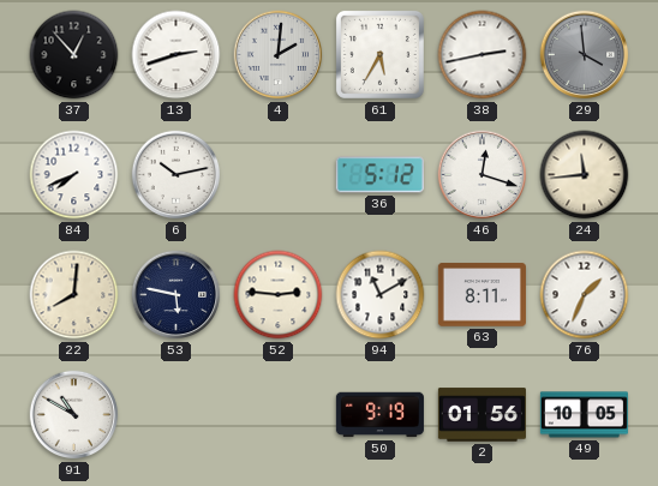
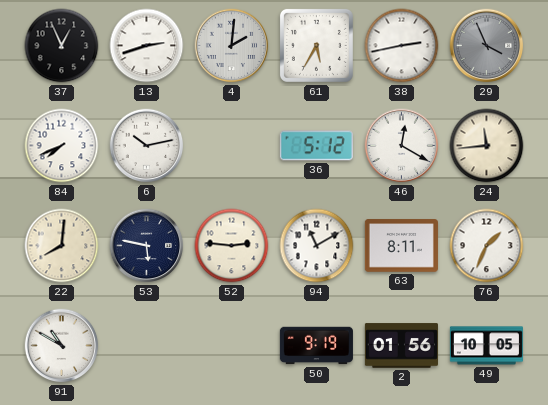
37: 12:53 -> 12:56
29: 3:59 -> 3:56
46: 12:18 -> 12:20
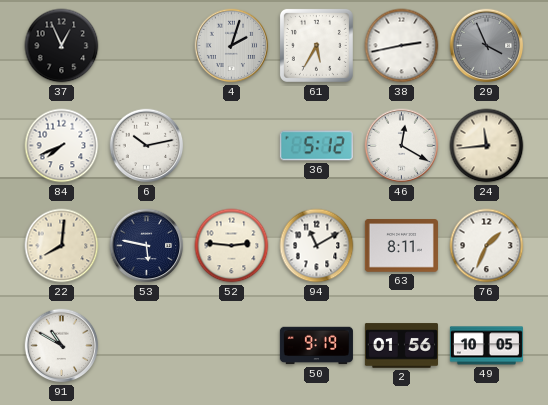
13: 2:42 -> none
4: 2:01 -> 2:03
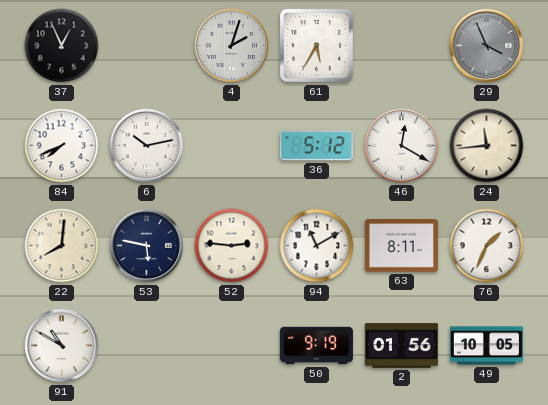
38: 2:43 -> none
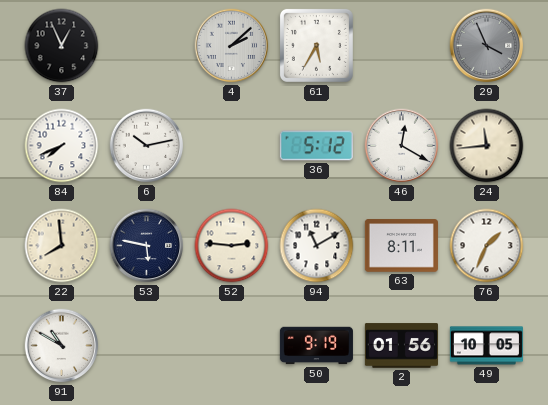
4: 2:03 -> 2:08
22: 8:01 -> 7:59
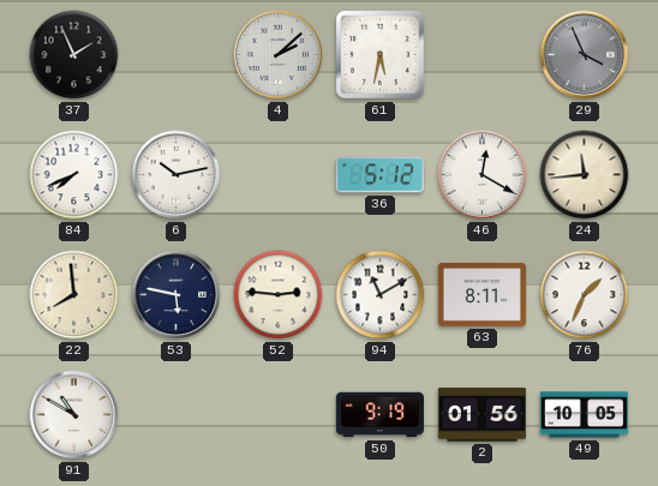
37: 12:56 -> 1:56
61: 5:35 -> 5:32
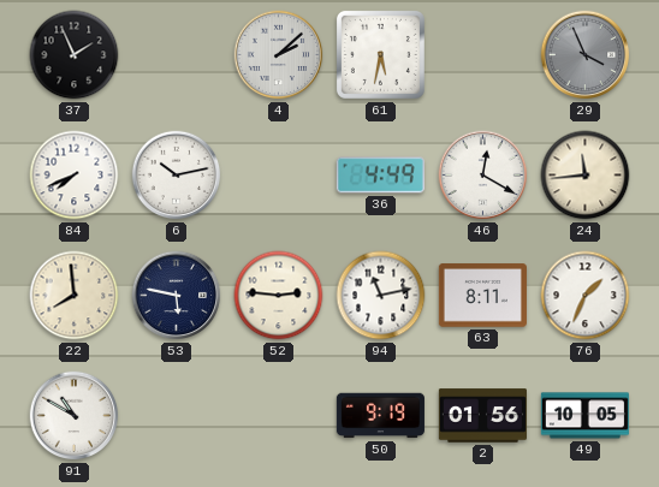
36: 5:12 -> 4:49
94: 11:10 -> 11:13
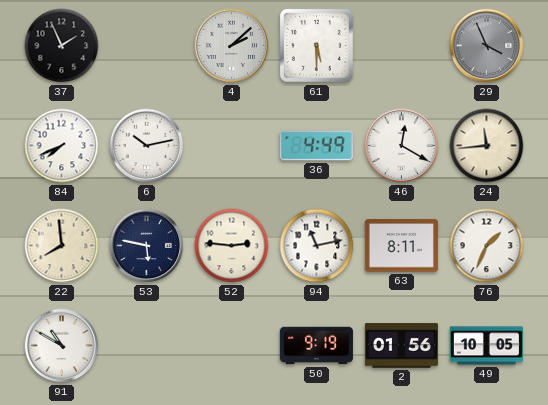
61: 5:32 -> 5:30
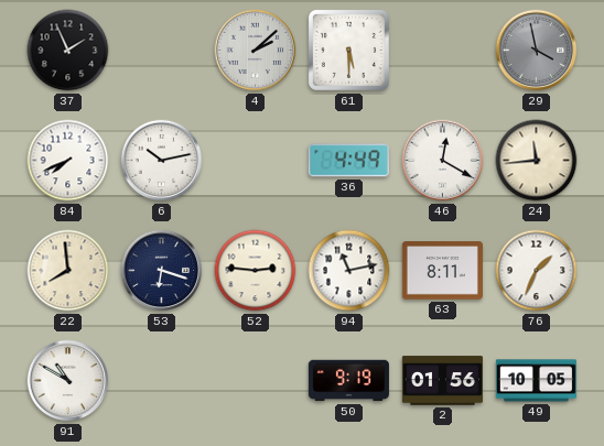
29: 3:56 -> 3:58
53: 5:47 -> 6:18
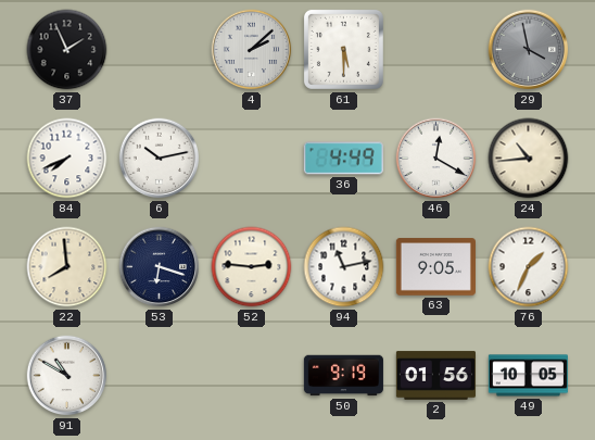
24: 11:44 -> 10:44
63: 8:11 -> 9:05
